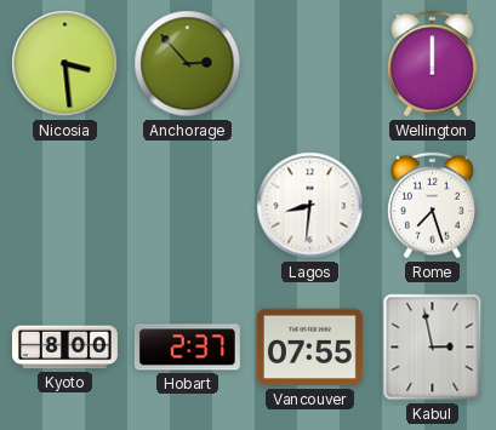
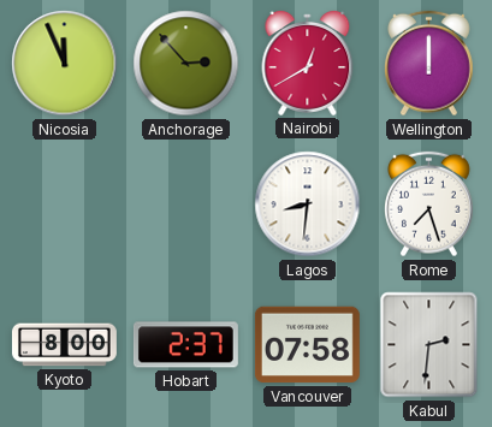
Nicosia: 3:29 -> 11:56
Nairobi: none -> 12:40
Vancouver: 07:55 -> 07:58
Kabul: 2:58 -> 2:31
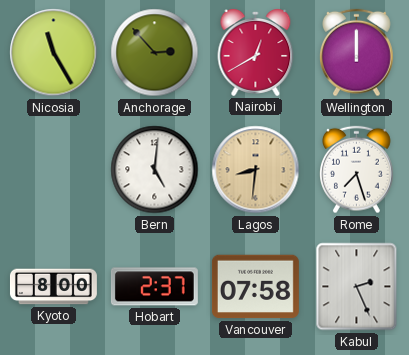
Nicosia: 11:56 -> 11:25
Bern: none -> 5:01
Lagos dial: white -> champagne
Kabul: 2:31 -> 2:26
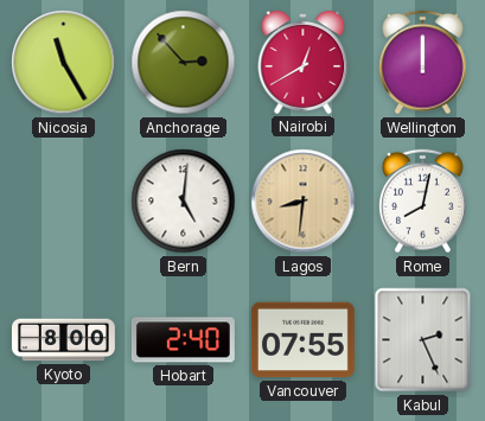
Rome: 7:27 -> 8:02
Hobart: 2:37 -> 2:40
Vancouver: 07:58 -> 07:55
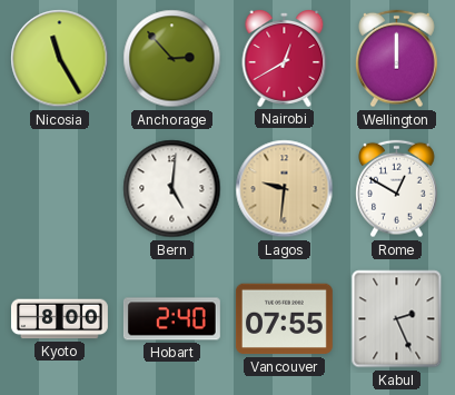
Lagos: 8:31 -> 9:31
Rome: 8:02 -> 12:50
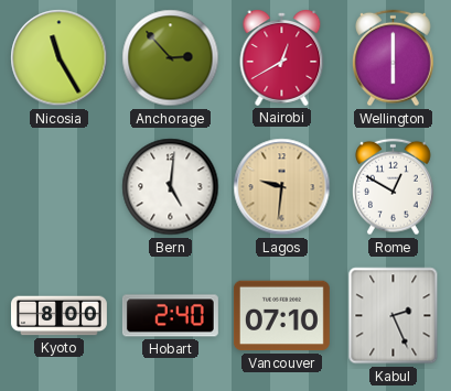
Wellington: 12:00 -> 6:00
Vancouver: 07:55 -> 07:10
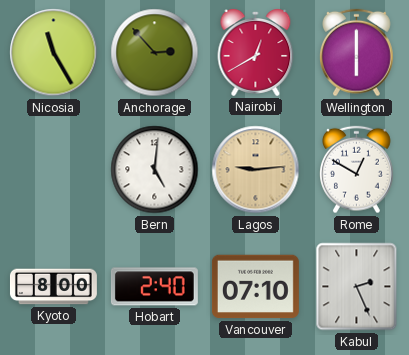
Lagos: 9:31 -> 9:14
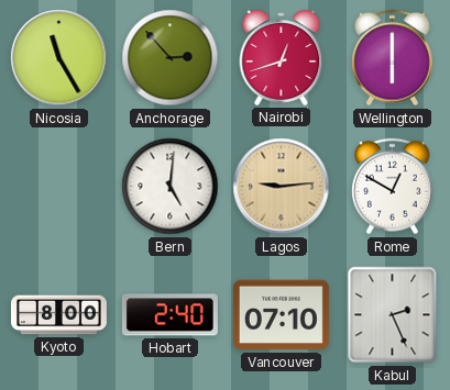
Nairobi: 12:40 -> 12:42
